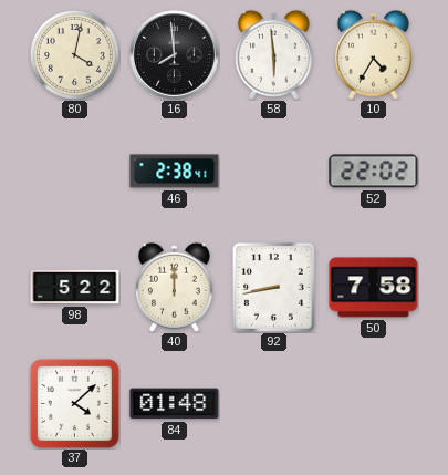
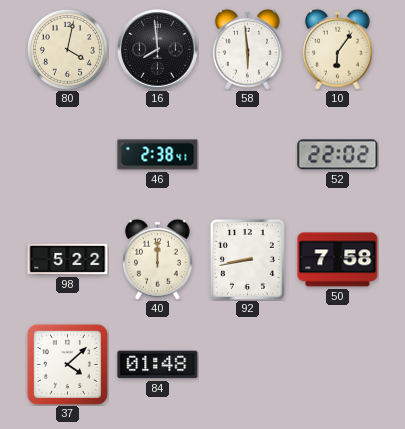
10: 4:35 -> 6:06
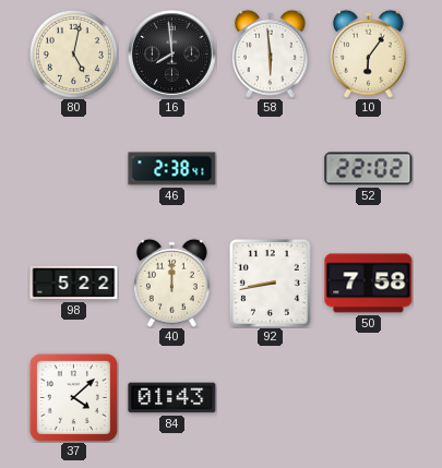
80: 4:02 -> 5:02
84: 01:48 -> 01:43
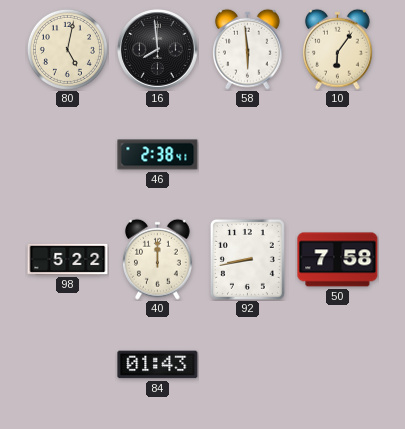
52: 22:02 -> none
37: 4:08 -> none
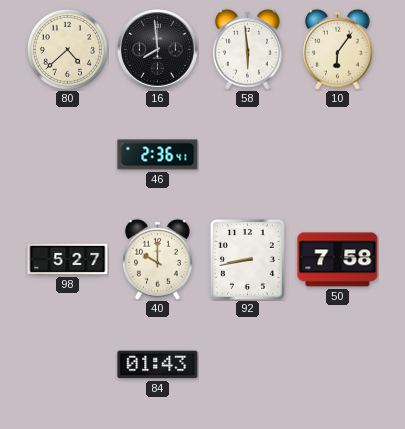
80: 5:02 -> 4:38
46: 2:38 -> 2:36
98: 5:22 -> 5:27
40: 12:00 -> 10:00
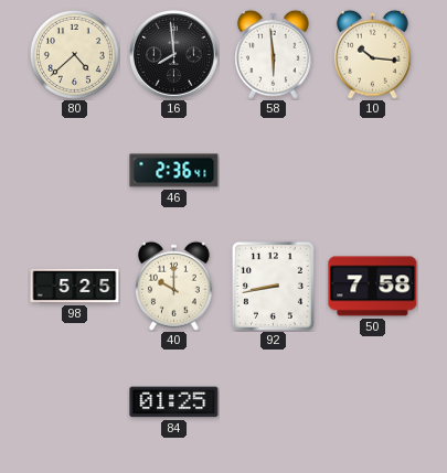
10: 6:06 -> 10:16
98: 5:27 -> 5:25
84: 01:43 -> 01:25
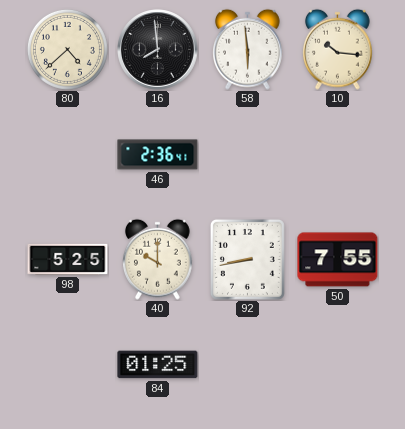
50: 7:58 -> 7:55
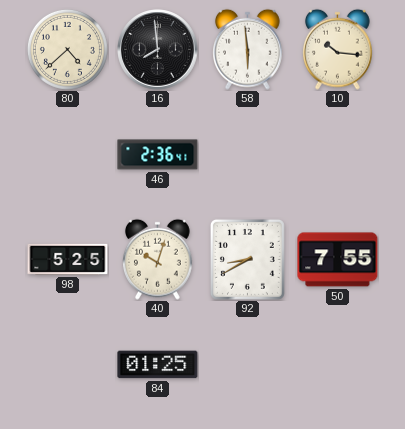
40: 10:00 -> 10:03
92: 8:43 -> 8:40
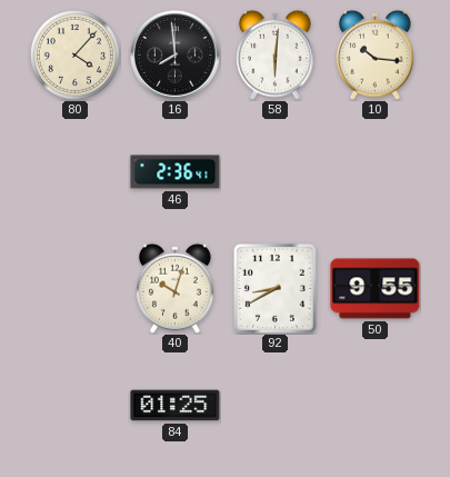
80: 4:38 -> 4:07
58: 5:59 -> 6:01
98: 5:25 -> none
50: 7:55 -> 9:55
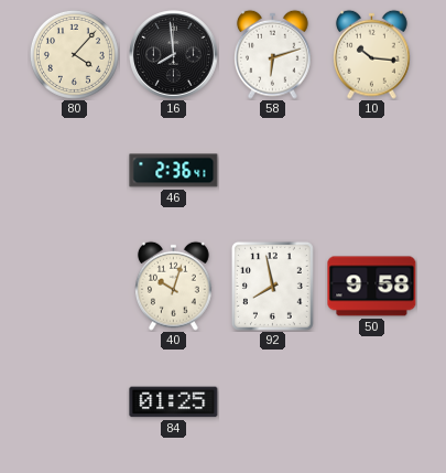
58: 6:01 -> 6:12
92: 8:40 -> 7:58
50: 9:55 -> 9:58
